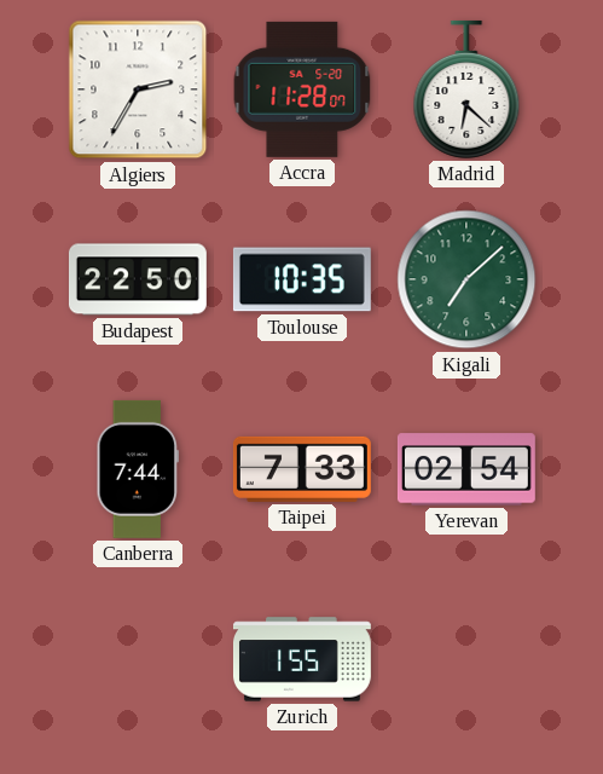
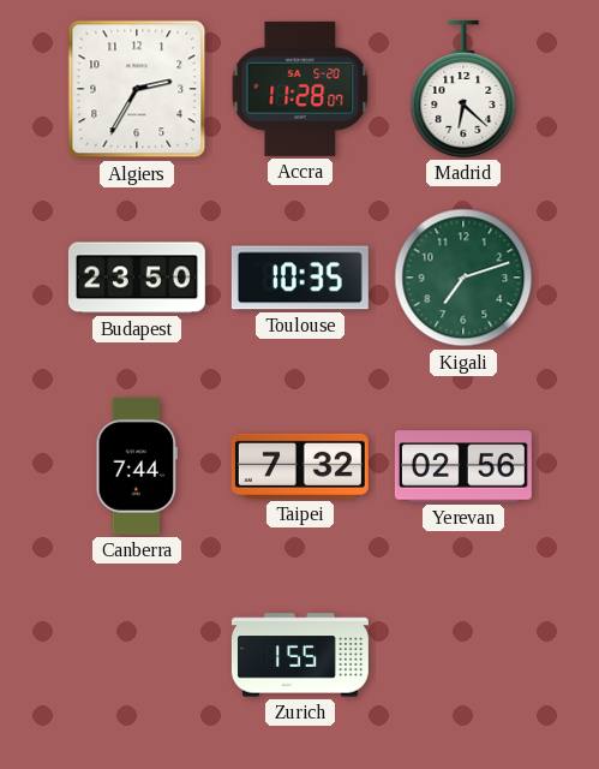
Budapest: 22:50 -> 23:50
Kigali: 7:08 -> 7:12
Taipei: 7:33 -> 7:32
Yerevan: 02:54 -> 02:56
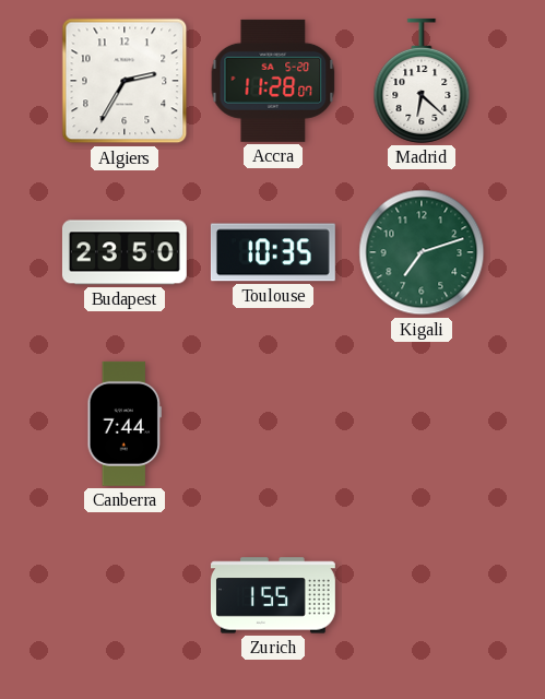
Taipei: 7:32 -> none
Yerevan: 02:56 -> none
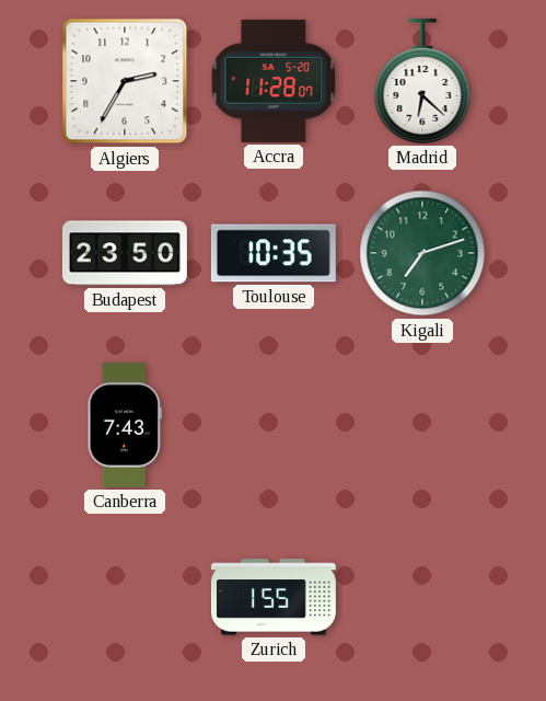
Canberra: 7:44 -> 7:43
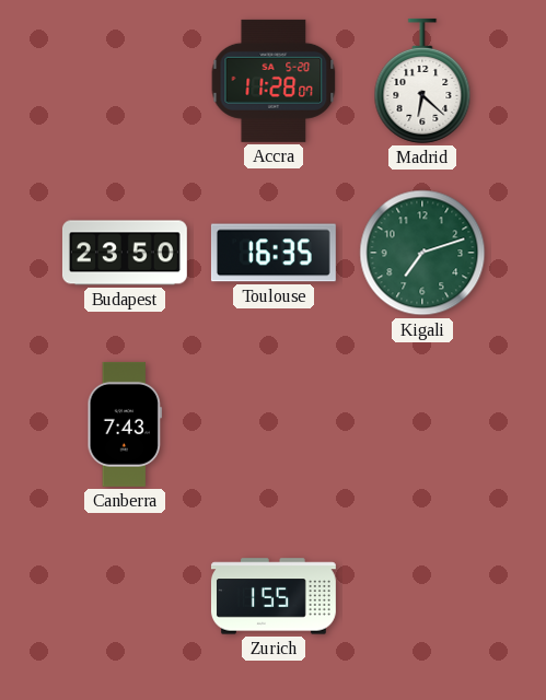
Algiers: 2:35 -> none
Toulouse: 10:35 -> 16:35
